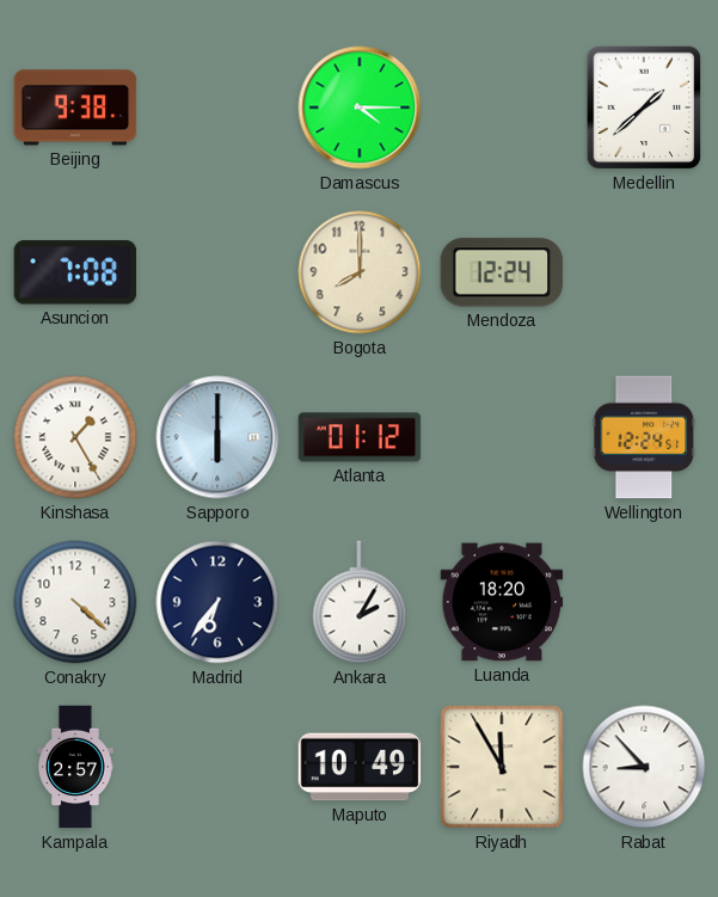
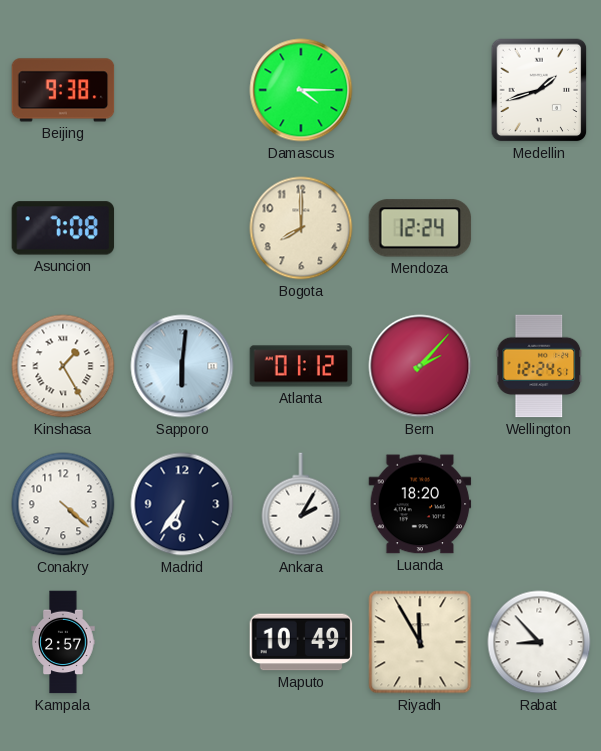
Medellin: 1:38 -> 1:42
Sapporo: 6:00 -> 6:01
Bern: none -> 2:07
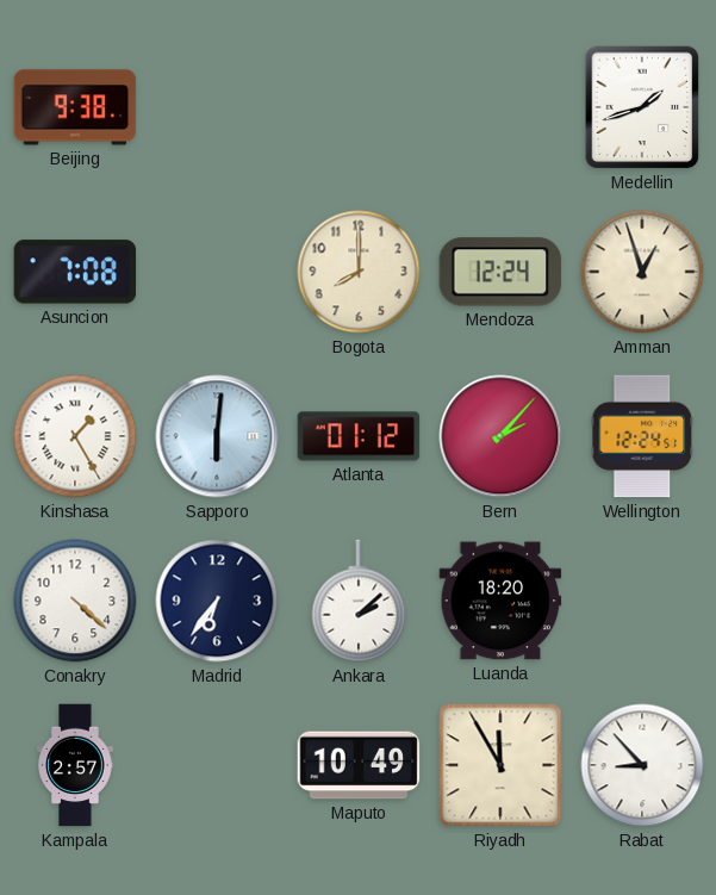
Damascus: 4:15 -> none
Amman: none -> 12:57
Ankara: 2:05 -> 2:08
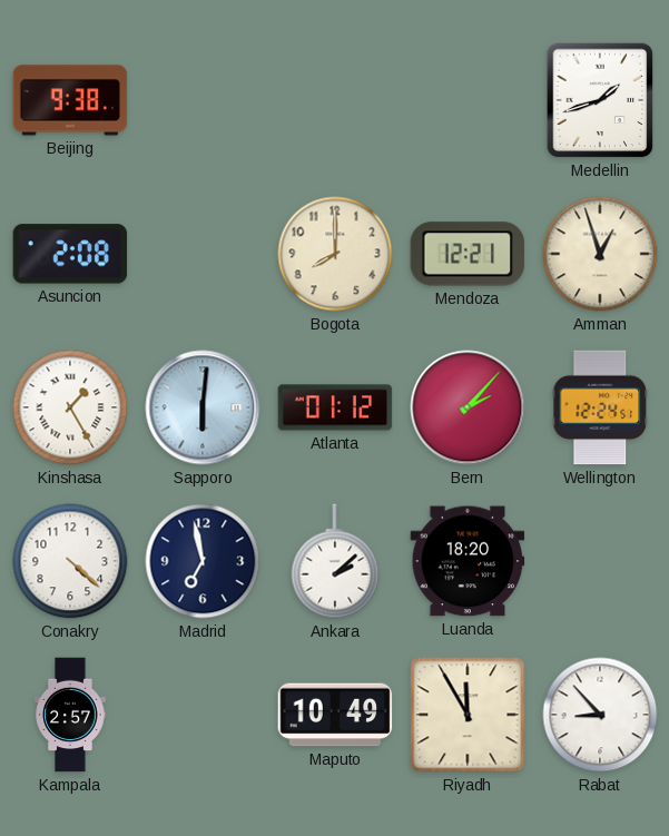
Asuncion: 7:08 -> 2:08
Mendoza: 12:24 -> 12:21
Madrid: 6:36 -> 6:58
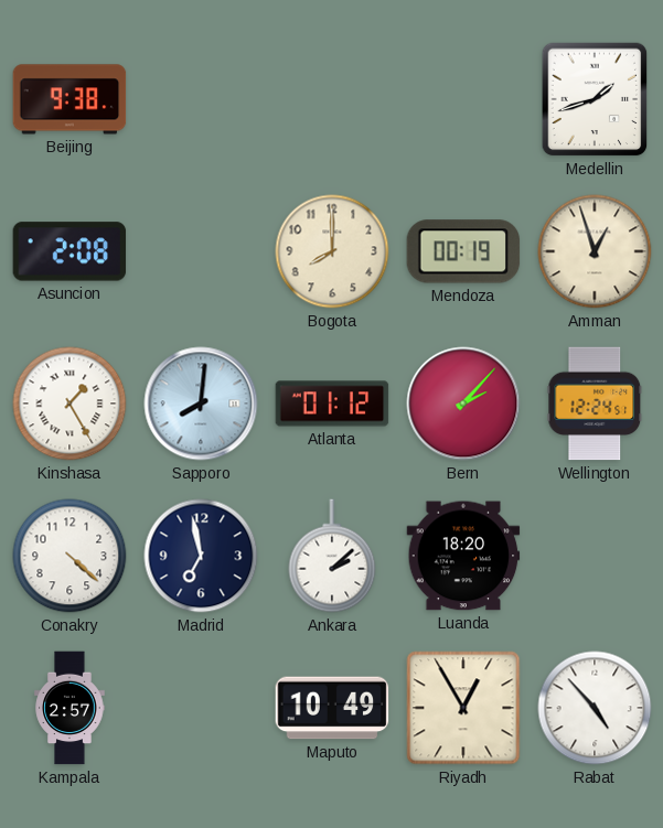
Mendoza: 12:21 -> 00:19
Sapporo: 6:01 -> 8:01
Riyadh: 11:55 -> 12:55
Rabat: 8:53 -> 4:53
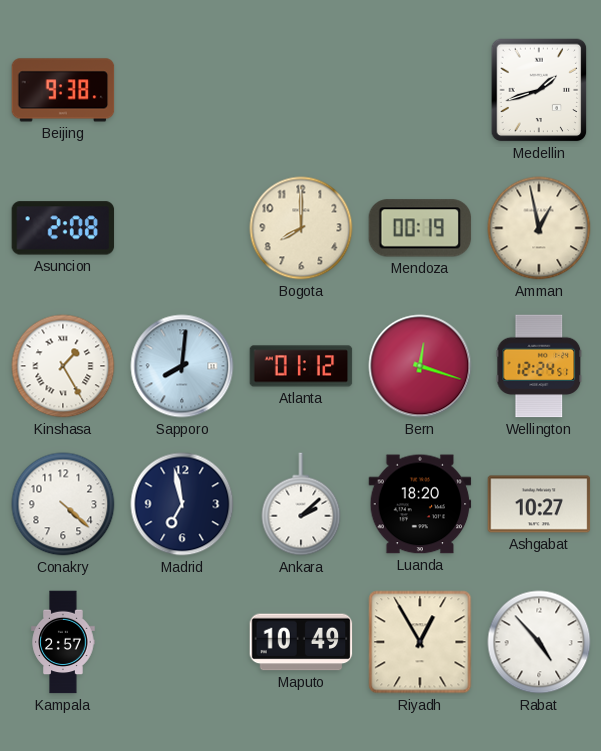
Amman: 12:57 -> 12:58
Bern: 2:07 -> 12:18
Ashgabat: none -> 10:27
